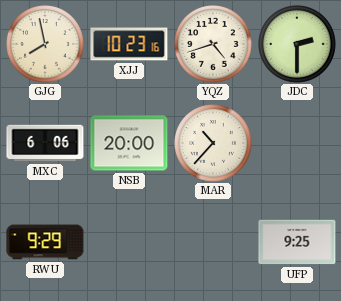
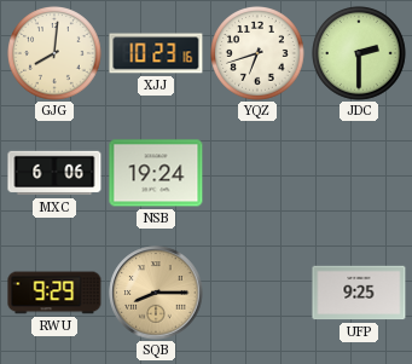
GJG: 7:58 -> 8:01
YQZ: 4:42 -> 6:42
NSB: 20:00 -> 19:24
MAR: 10:37 -> none
SQB: none -> 8:15
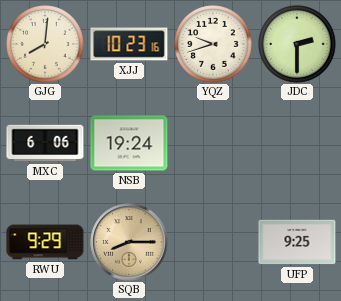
YQZ: 6:42 -> 9:42
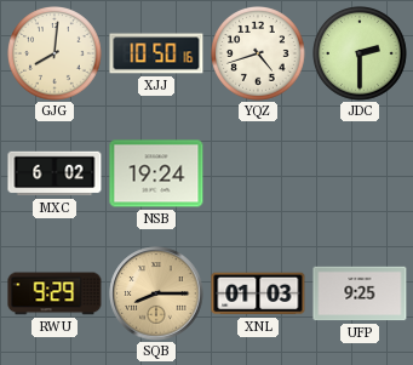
XJJ: 10:23 -> 10:50
YQZ: 9:42 -> 4:42
MXC: 6:06 -> 6:02
XNL: none -> 01:03
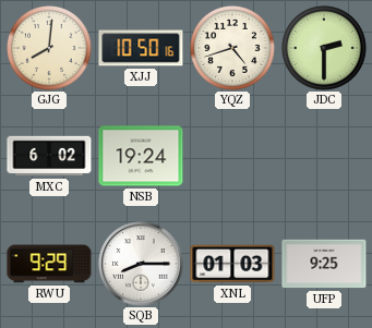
SQB dial: champagne -> white
